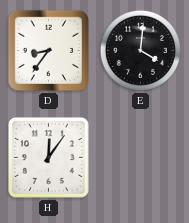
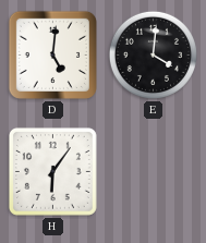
D: 8:36 -> 5:01
H: 12:06 -> 6:06
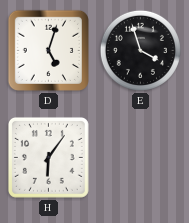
D: 5:01 -> 5:03
E: 4:01 -> 3:57
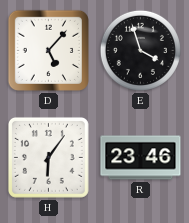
D: 5:03 -> 5:07
R: none -> 23:46
